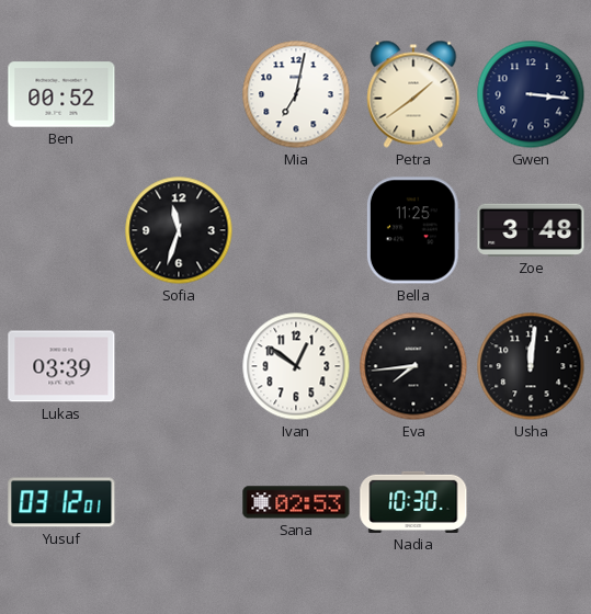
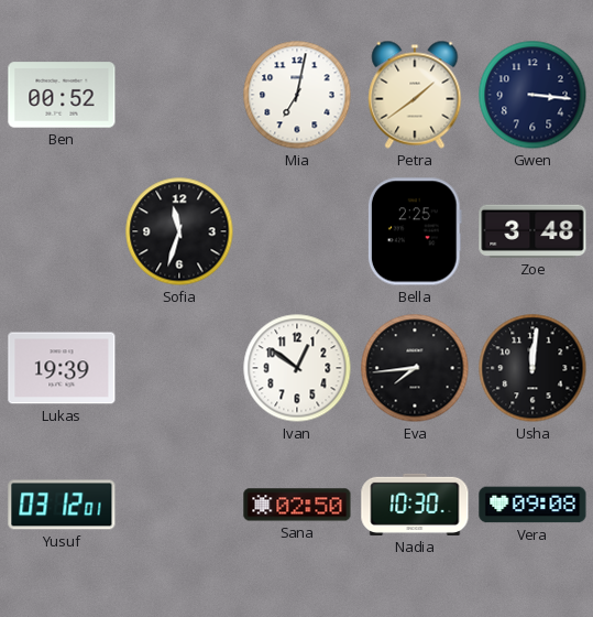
Bella: 11:25 -> 2:25
Lukas: 03:39 -> 19:39
Sana: 02:53 -> 02:50
Vera: none -> 09:08
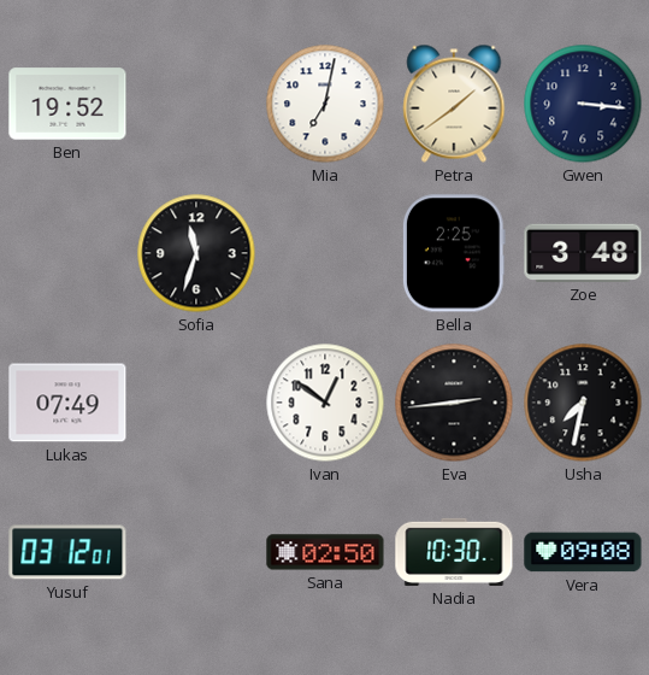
Ben: 00:52 -> 19:52
Lukas: 19:39 -> 07:49
Eva: 7:44 -> 2:44
Usha: 12:01 -> 7:32
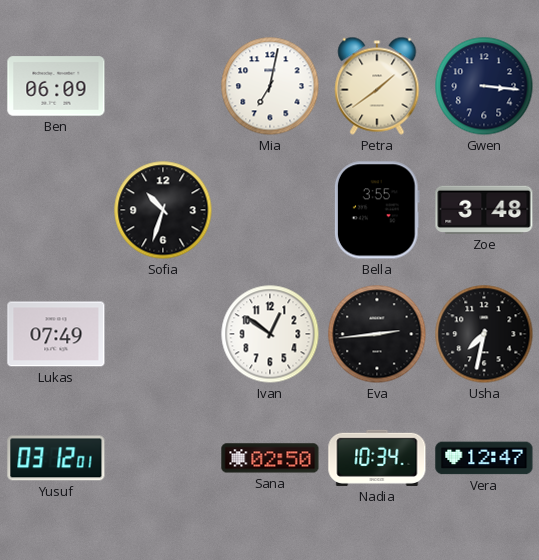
Ben: 19:52 -> 06:09
Sofia: 11:33 -> 10:33
Bella: 2:25 -> 3:55
Nadia: 10:30 -> 10:34
Vera: 09:08 -> 12:47
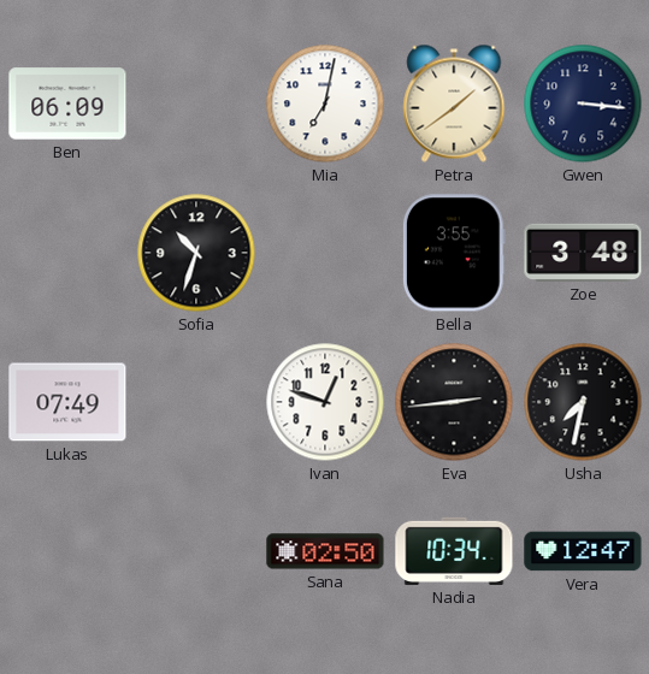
Ivan: 12:51 -> 12:48
Yusuf: 03:12 -> none
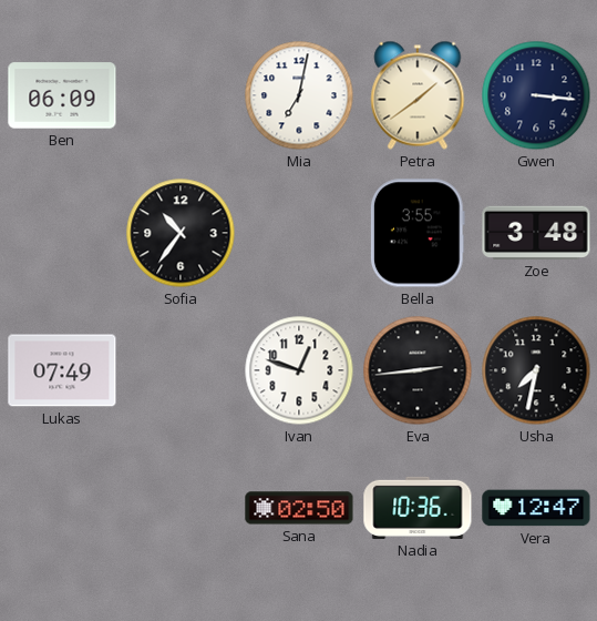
Sofia: 10:33 -> 10:36
Nadia: 10:34 -> 10:36
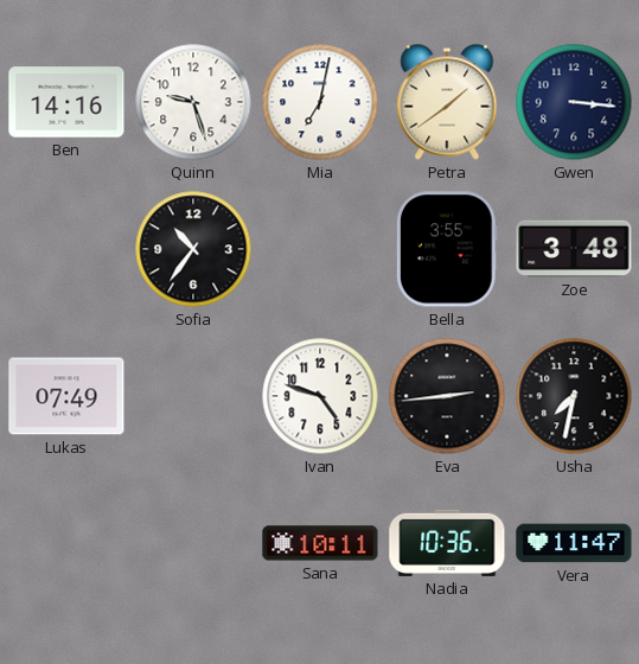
Ben: 06:09 -> 14:16
Quinn: none -> 9:27
Ivan: 12:48 -> 4:48
Sana: 02:50 -> 10:11
Vera: 12:47 -> 11:47
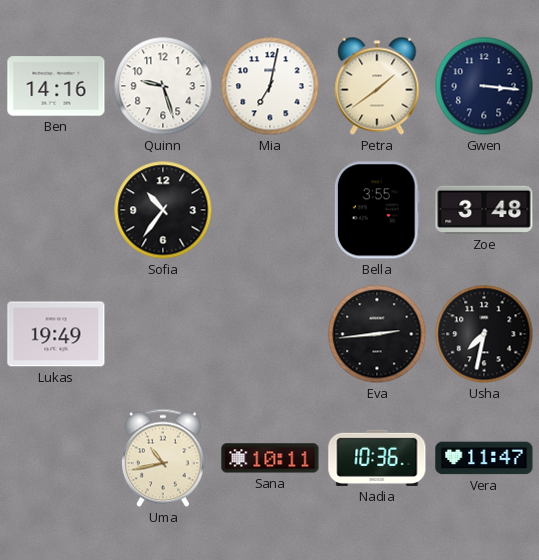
Lukas: 07:49 -> 19:49
Ivan: 4:48 -> none
Uma: none -> 10:43
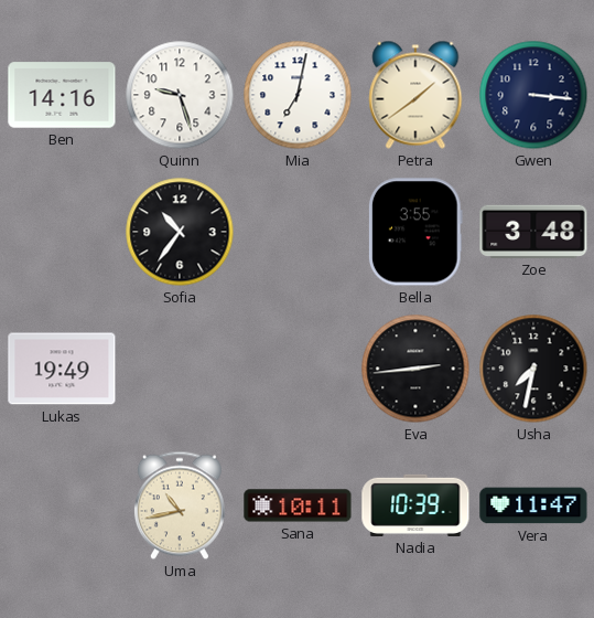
Nadia: 10:36 -> 10:39
